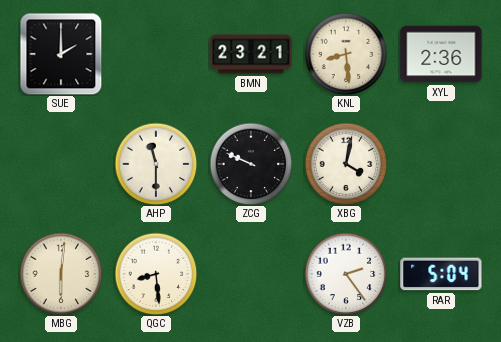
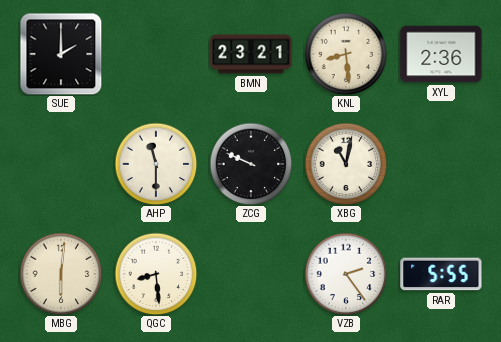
XBG: 4:02 -> 11:02
RAR: 5:04 -> 5:55
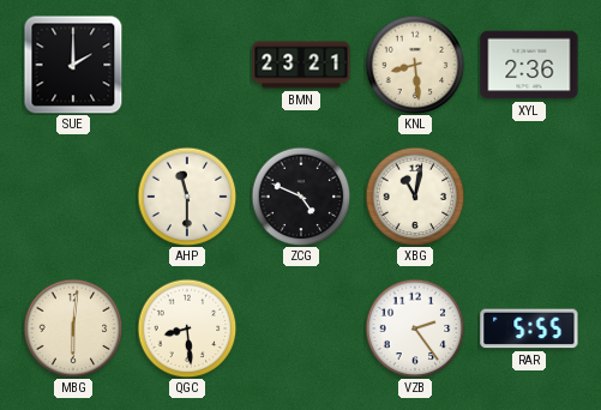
ZCG: 9:49 -> 4:49
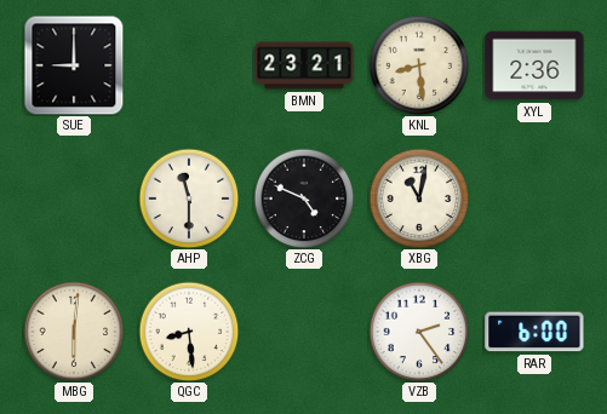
SUE: 2:00 -> 9:00
RAR: 5:55 -> 6:00
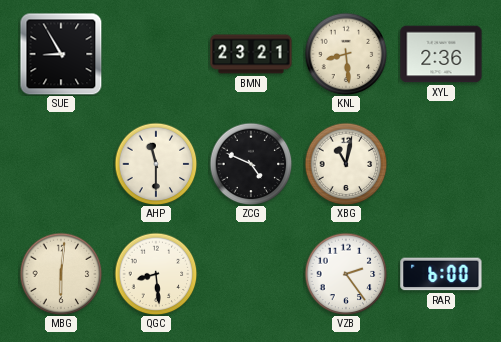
SUE: 9:00 -> 8:55
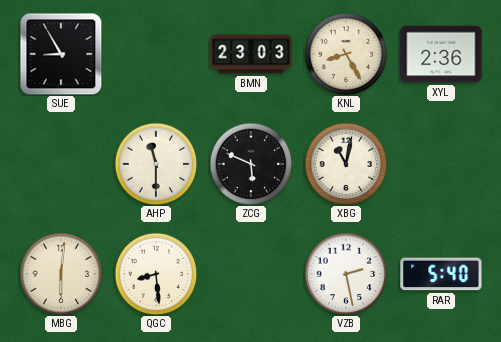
BMN: 23:21 -> 23:03
KNL: 8:29 -> 8:25
ZCG: 4:49 -> 5:49
VZB: 2:24 -> 2:28
RAR: 6:00 -> 5:40
